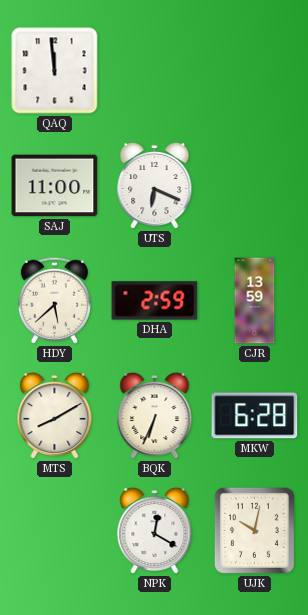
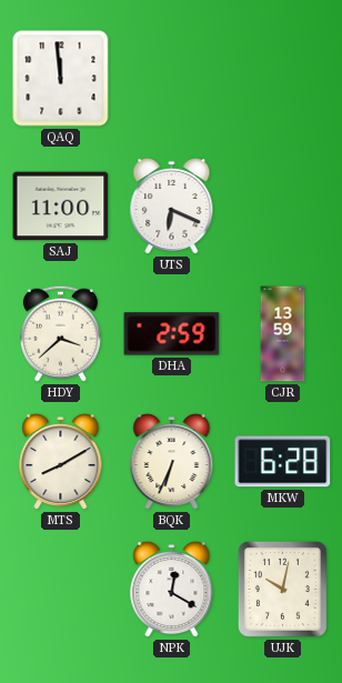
HDY: 5:38 -> 3:38
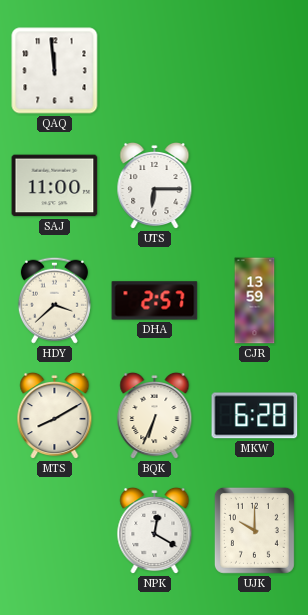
UTS: 6:19 -> 6:15
DHA: 2:59 -> 2:57
UJK: 10:02 -> 10:00
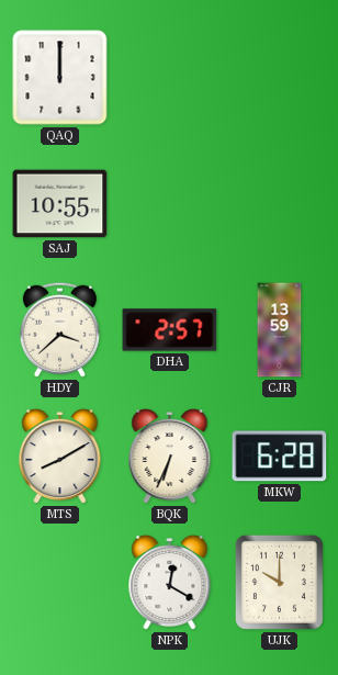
QAQ: 11:59 -> 12:00
SAJ: 11:00 -> 10:55
UTS: 6:15 -> none
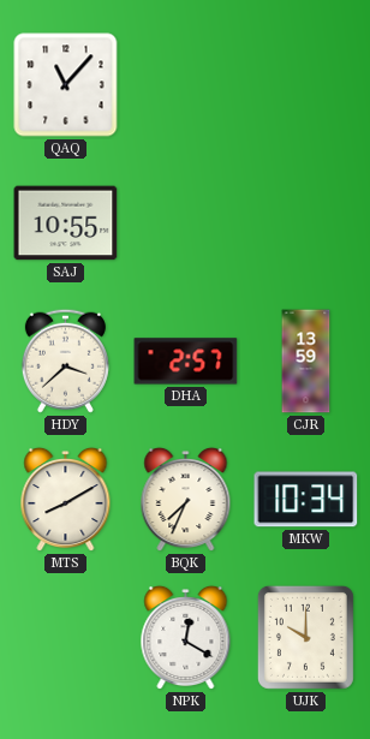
QAQ: 12:00 -> 11:07
BQK: 6:34 -> 7:34
MKW: 6:28 -> 10:34
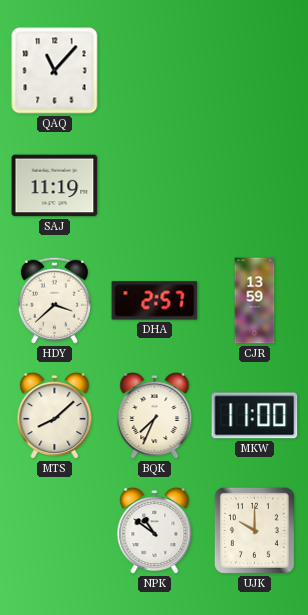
SAJ: 10:55 -> 11:19
MTS: 8:10 -> 8:08
MKW: 10:34 -> 11:00
NPK: 12:20 -> 10:51
